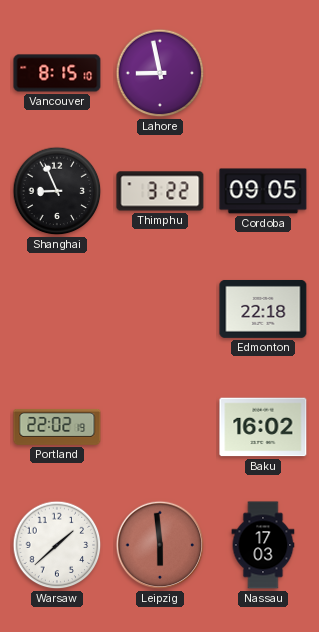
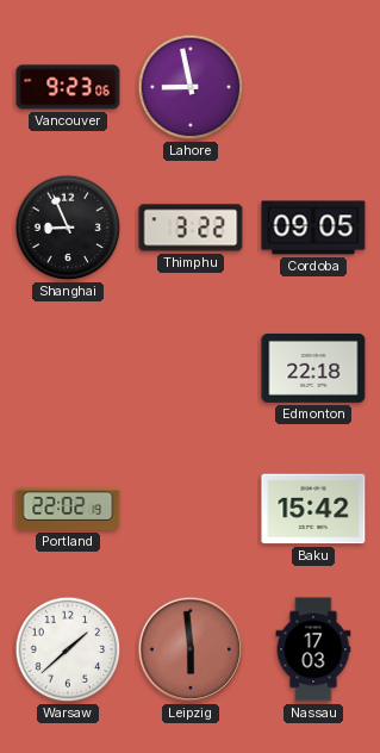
Vancouver: 8:15 -> 9:23
Baku: 16:02 -> 15:42
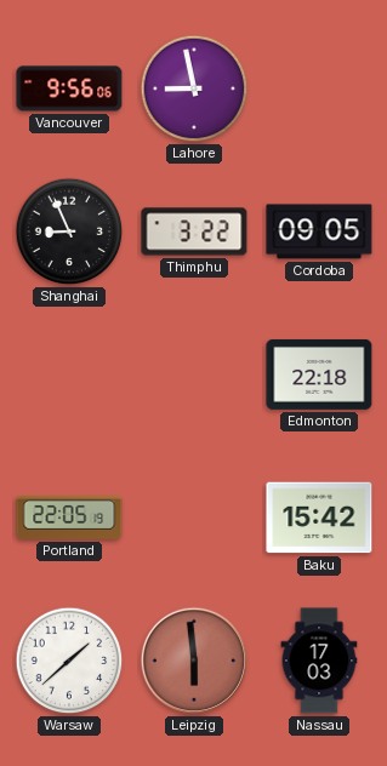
Vancouver: 9:23 -> 9:56
Portland: 22:02 -> 22:05
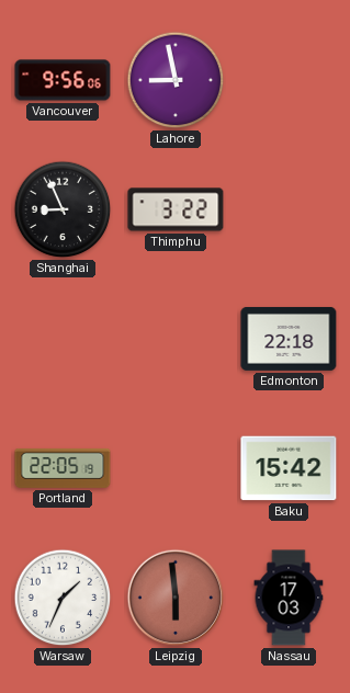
Cordoba: 09:05 -> none
Warsaw: 1:38 -> 1:34
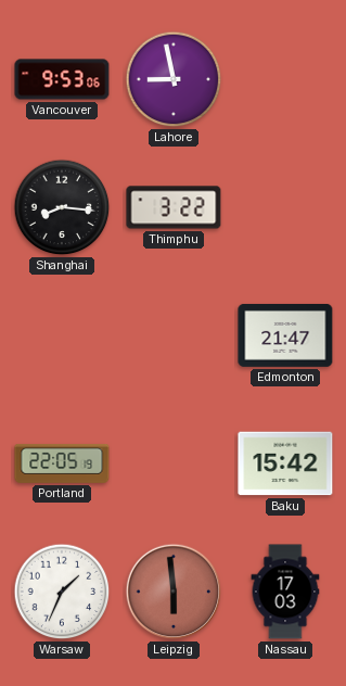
Vancouver: 9:56 -> 9:53
Shanghai: 8:56 -> 8:16
Edmonton: 22:18 -> 21:47
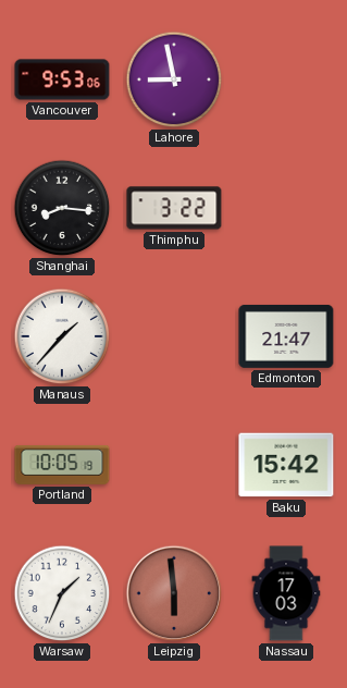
Manaus: none -> 1:37
Portland: 22:05 -> 10:05
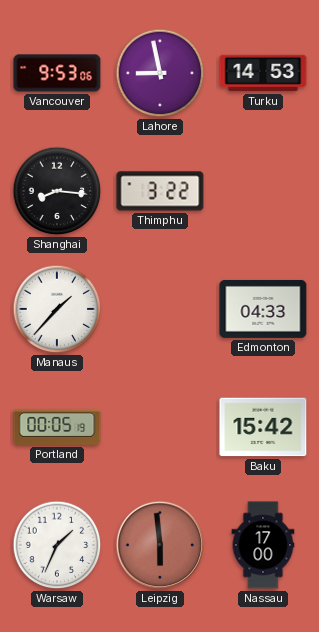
Turku: none -> 14:53
Edmonton: 21:47 -> 04:33
Portland: 10:05 -> 00:05
Nassau: 17:03 -> 17:00
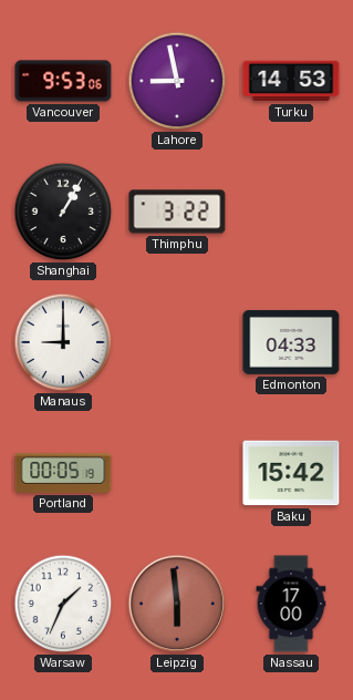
Shanghai: 8:16 -> 1:05
Manaus: 1:37 -> 9:00
